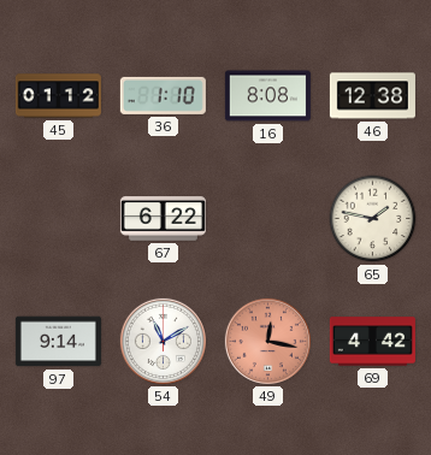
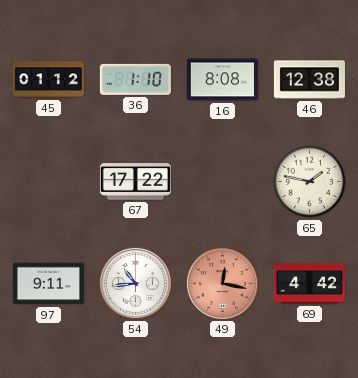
67: 6:22 -> 17:22
97: 9:14 -> 9:11
54: 11:10 -> 10:44
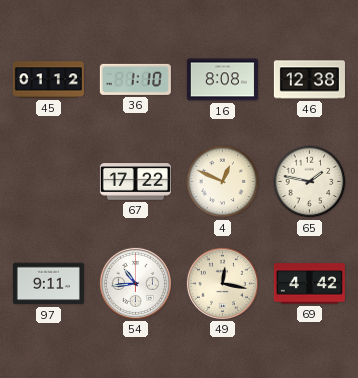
4: none -> 12:49
49 dial: salmon -> cream
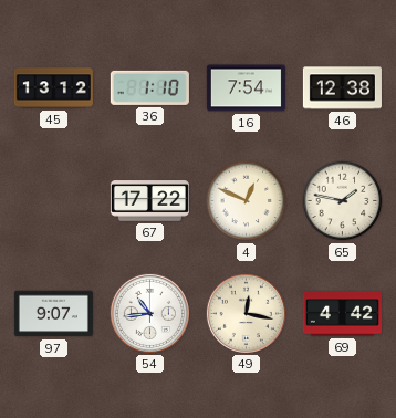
45: 01:12 -> 13:12
16: 8:08 -> 7:54
97: 9:11 -> 9:07
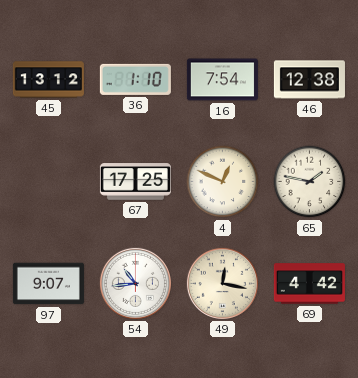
67: 17:22 -> 17:25
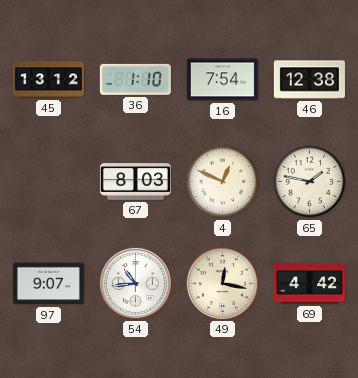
67: 17:25 -> 8:03
